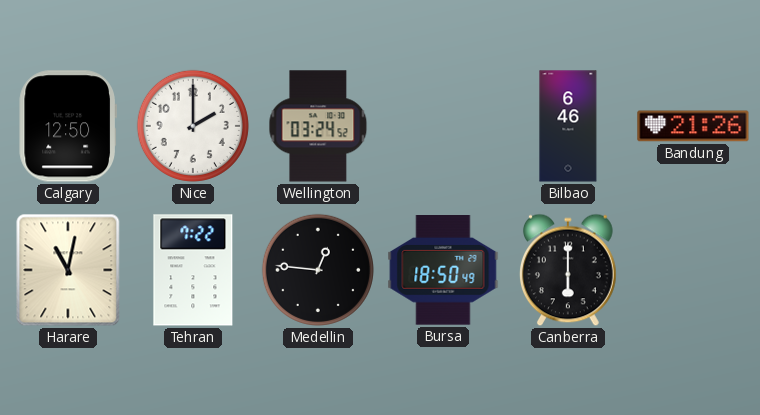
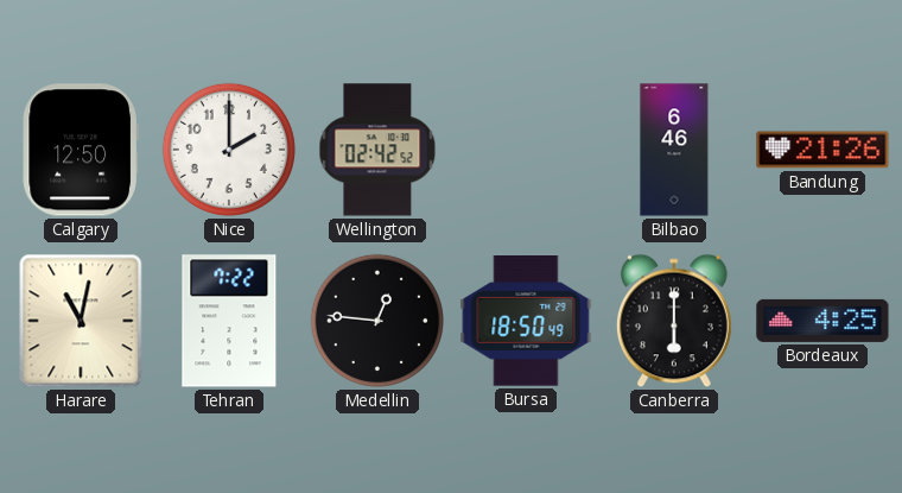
Wellington: 03:24 -> 02:42
Bordeaux: none -> 4:25
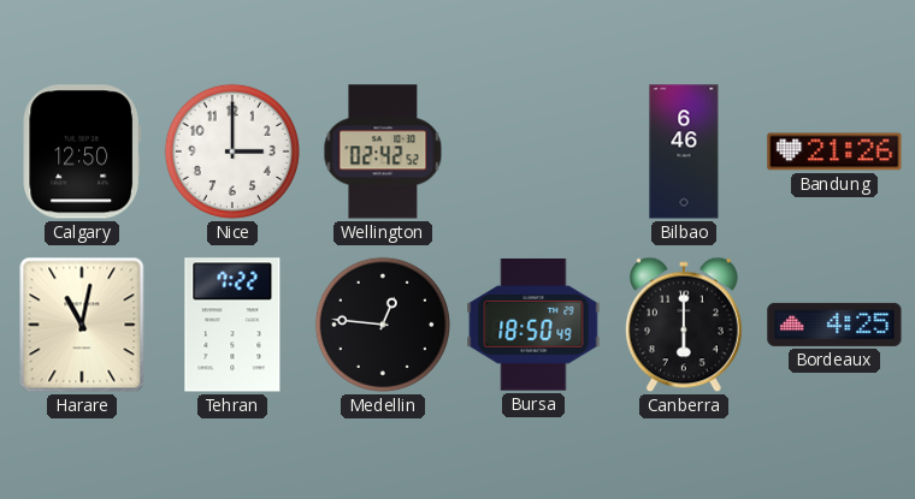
Nice: 2:00 -> 3:00
